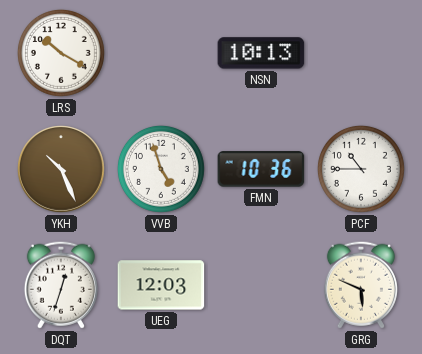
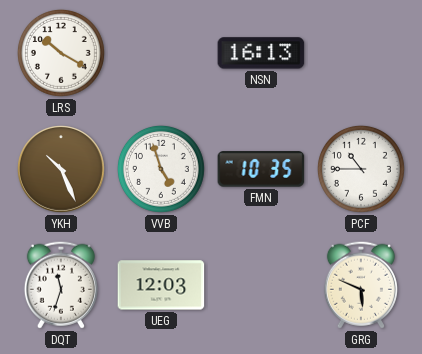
NSN: 10:13 -> 16:13
FMN: 10:36 -> 10:35
DQT: 12:33 -> 11:33
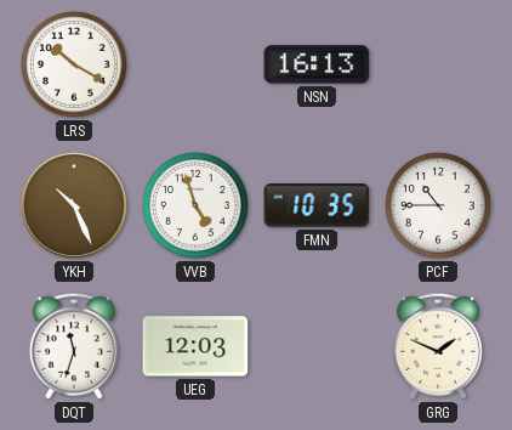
GRG: 5:49 -> 1:49
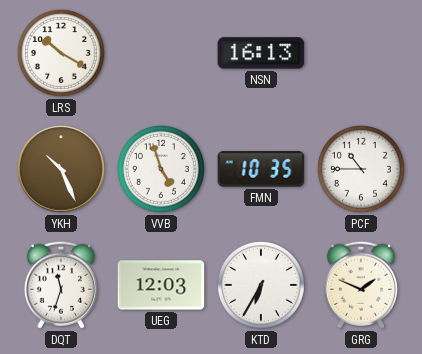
KTD: none -> 6:35
